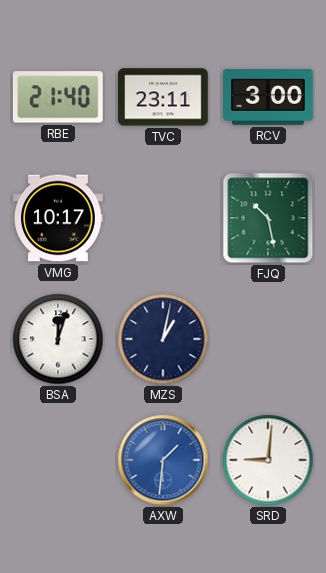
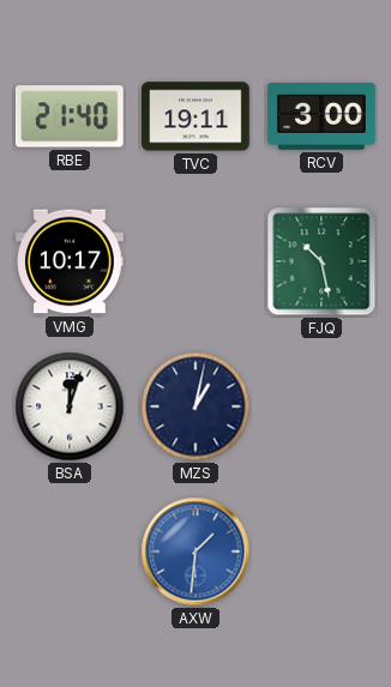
TVC: 23:11 -> 19:11
SRD: 9:01 -> none
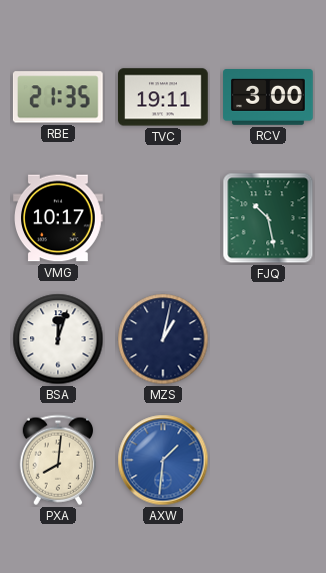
RBE: 21:40 -> 21:35
PXA: none -> 8:01
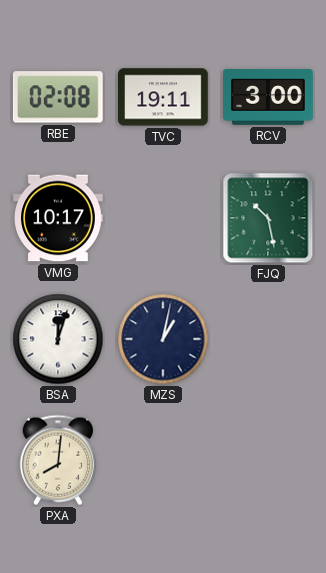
RBE: 21:35 -> 02:08
AXW: 1:31 -> none
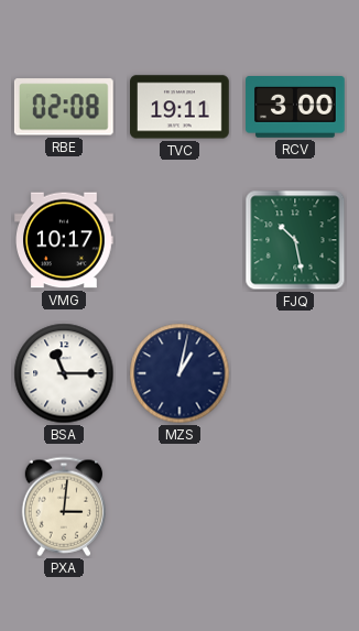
BSA: 12:03 -> 11:15
PXA: 8:01 -> 3:01
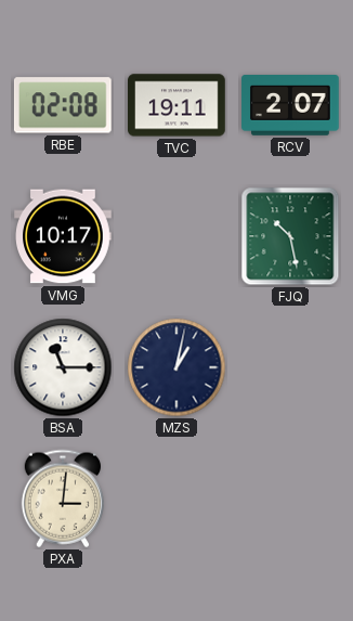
RCV: 3:00 -> 2:07
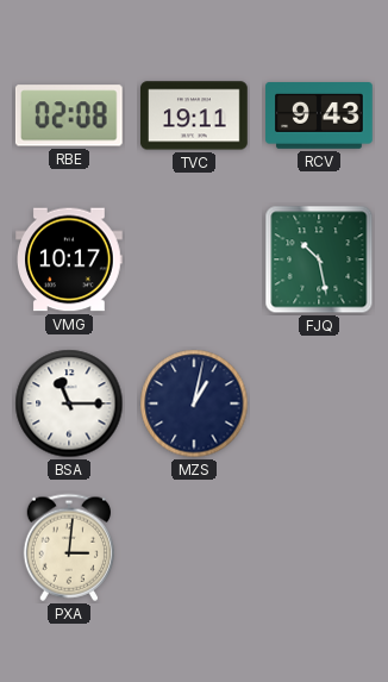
RCV: 2:07 -> 9:43
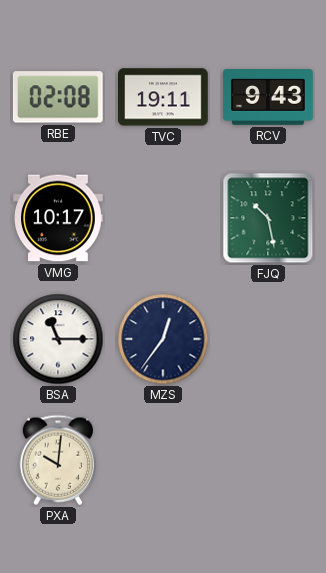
MZS: 1:02 -> 12:36
PXA: 3:01 -> 10:01
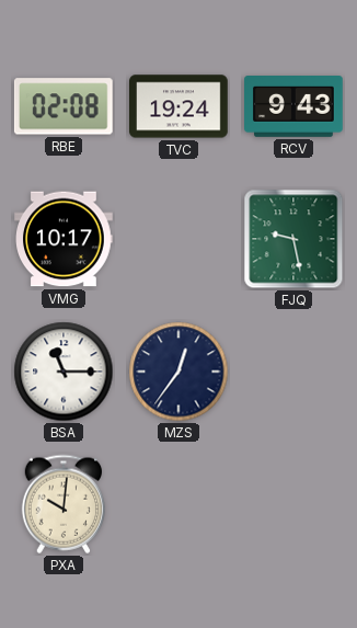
TVC: 19:11 -> 19:24
FJQ: 10:28 -> 9:28
